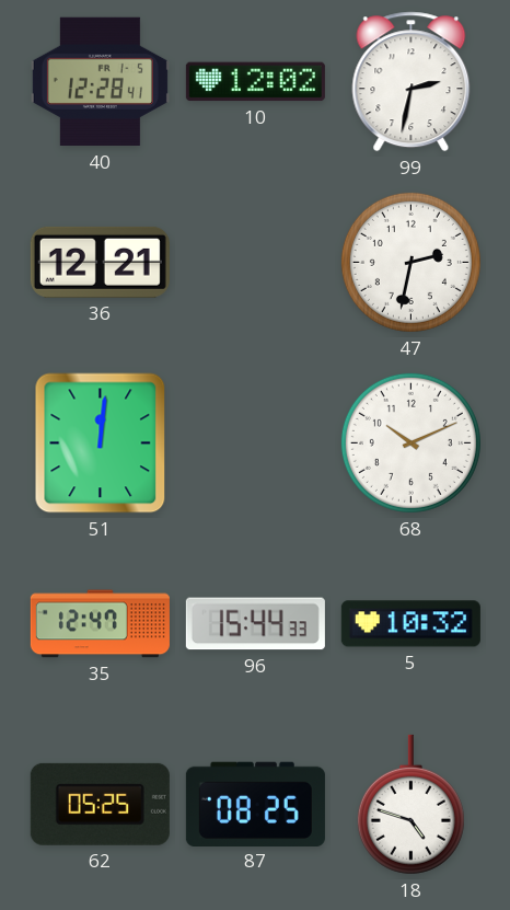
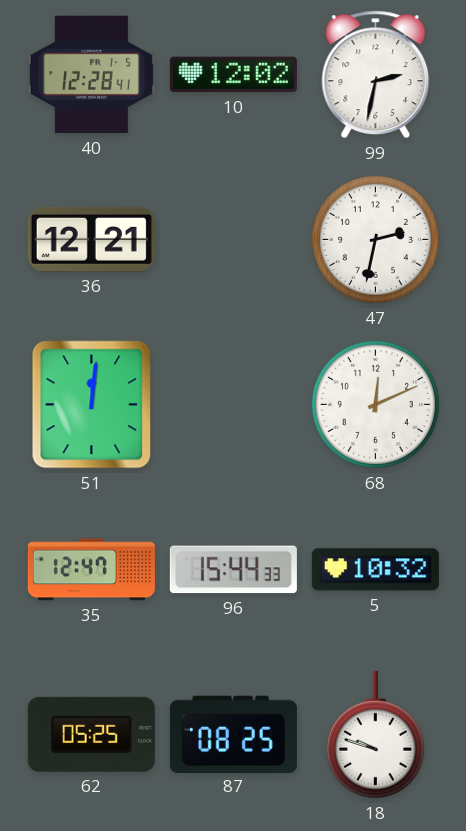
68: 10:11 -> 12:11
18: 4:48 -> 9:48
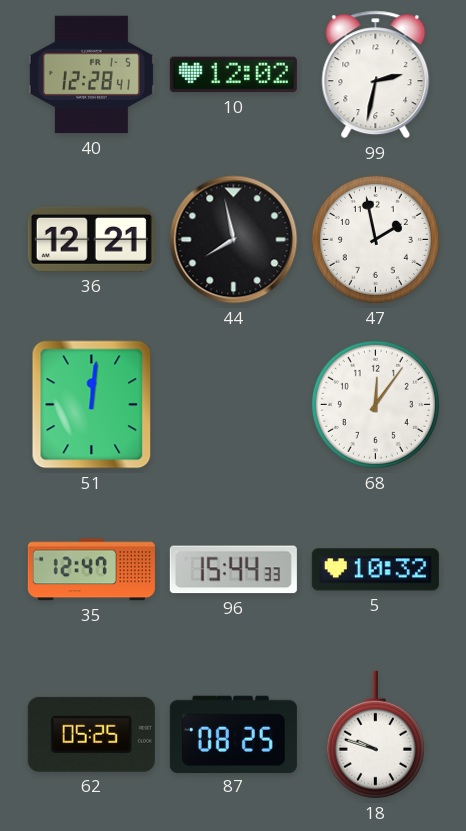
44: none -> 7:58
47: 2:32 -> 1:58
68: 12:11 -> 12:06
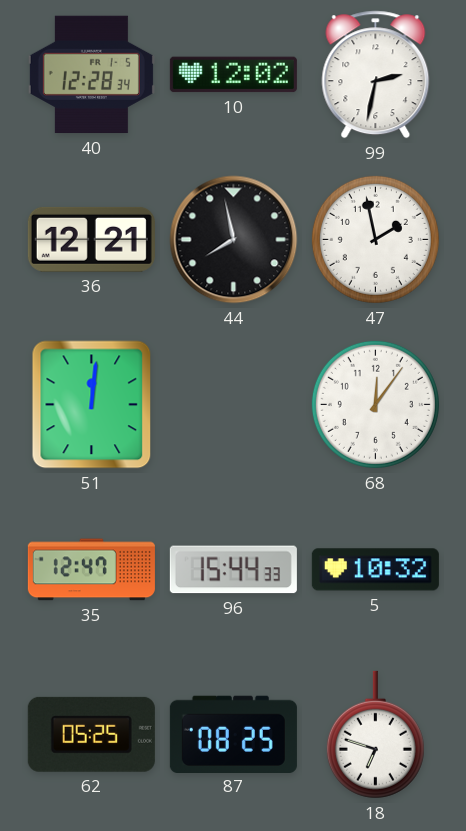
40: 12:28:41 -> 12:28:34
18: 9:48 -> 6:48
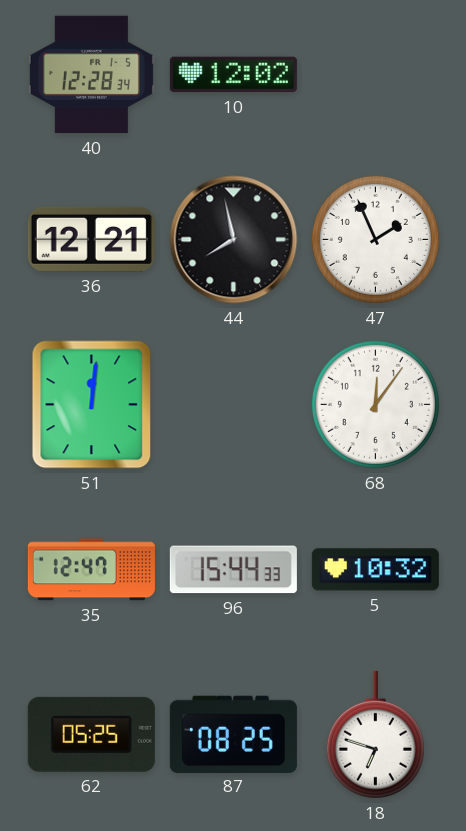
99: 2:32 -> none
47: 1:58 -> 1:56
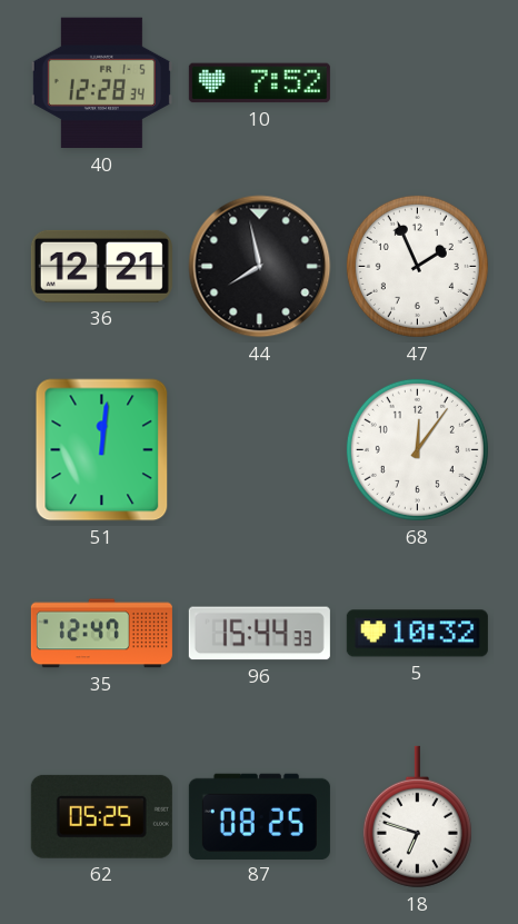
10: 12:02 -> 7:52
